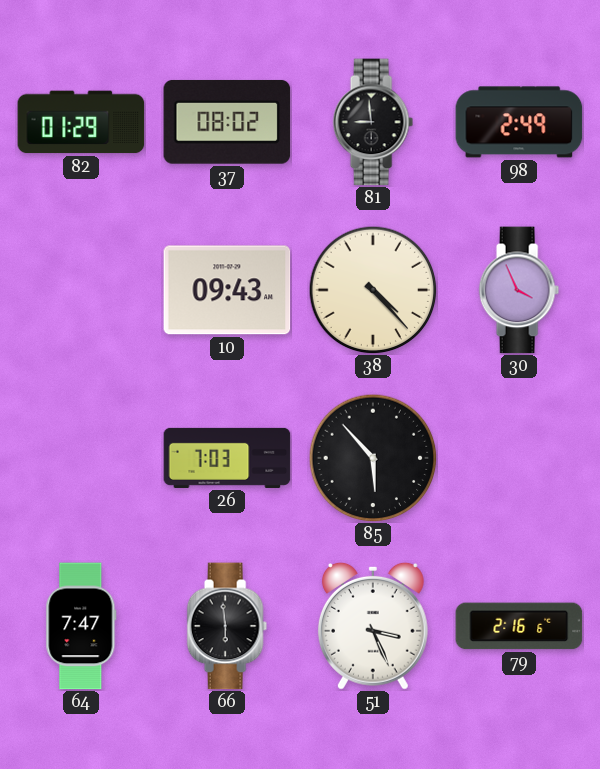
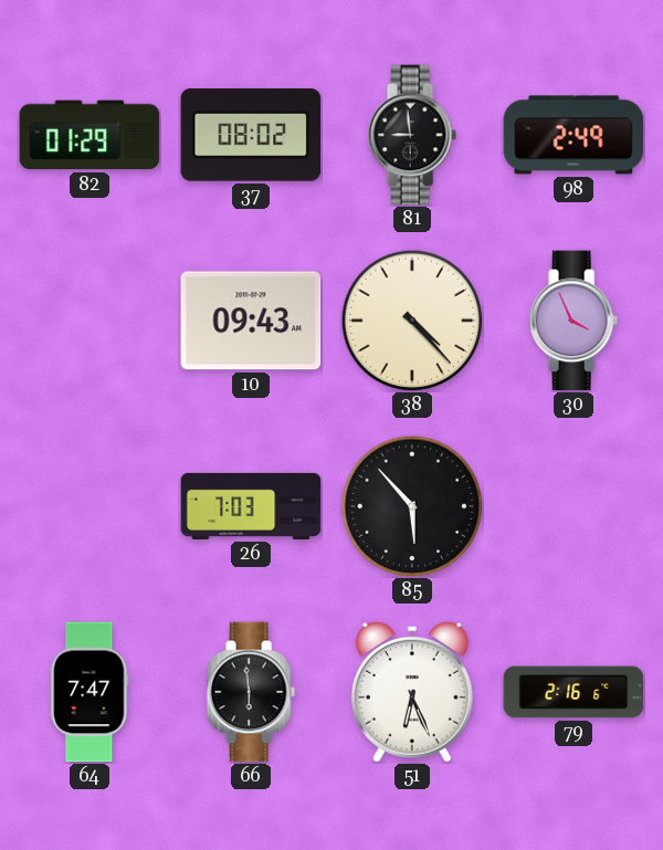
51: 3:26 -> 6:26
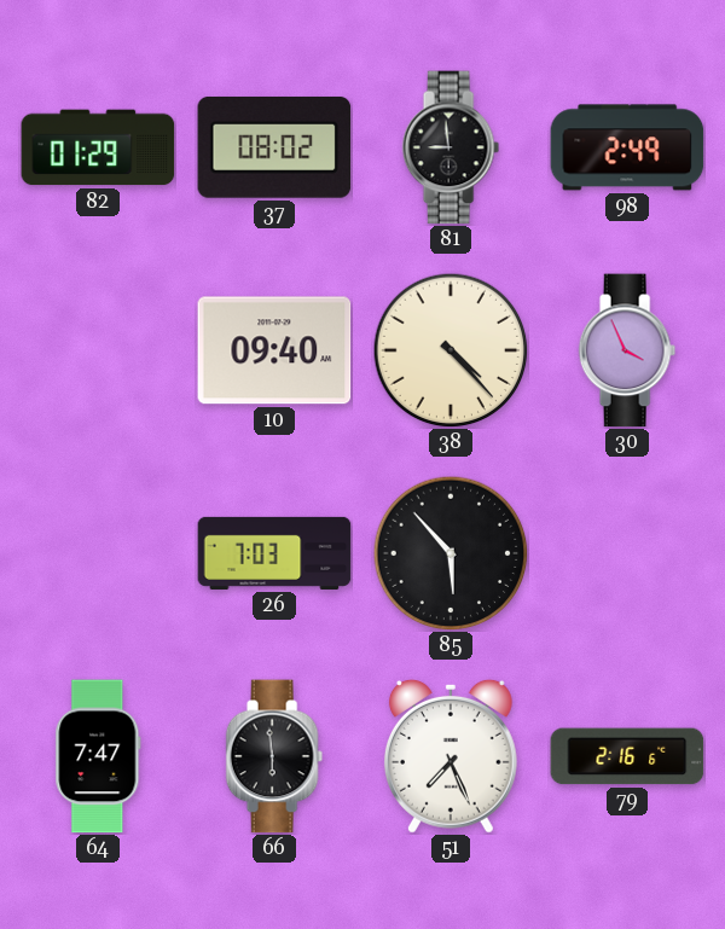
10: 09:43 -> 09:40
51: 6:26 -> 7:26
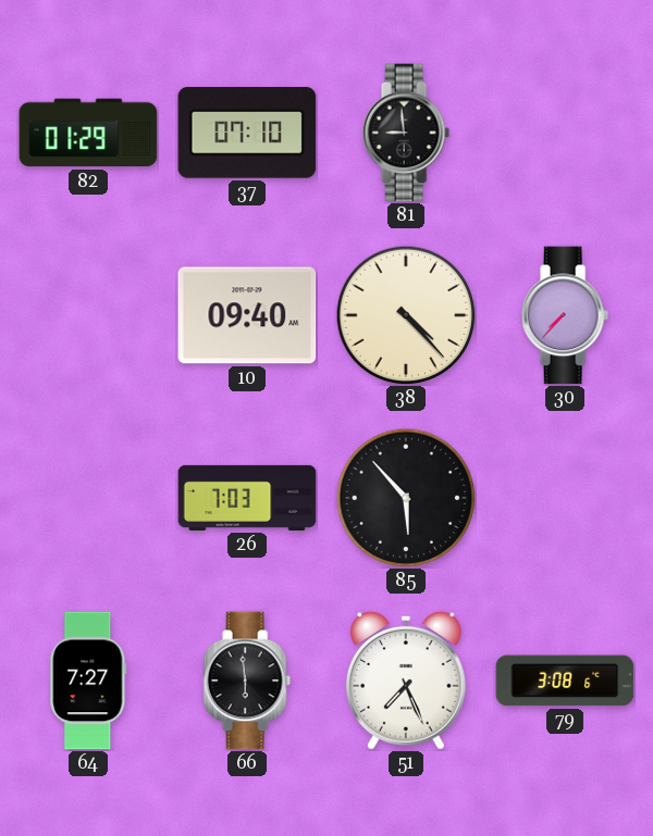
37: 08:02 -> 07:10
98: 2:49 -> none
30: 3:56 -> 7:37
64: 7:47 -> 7:27
79: 2:16 -> 3:08
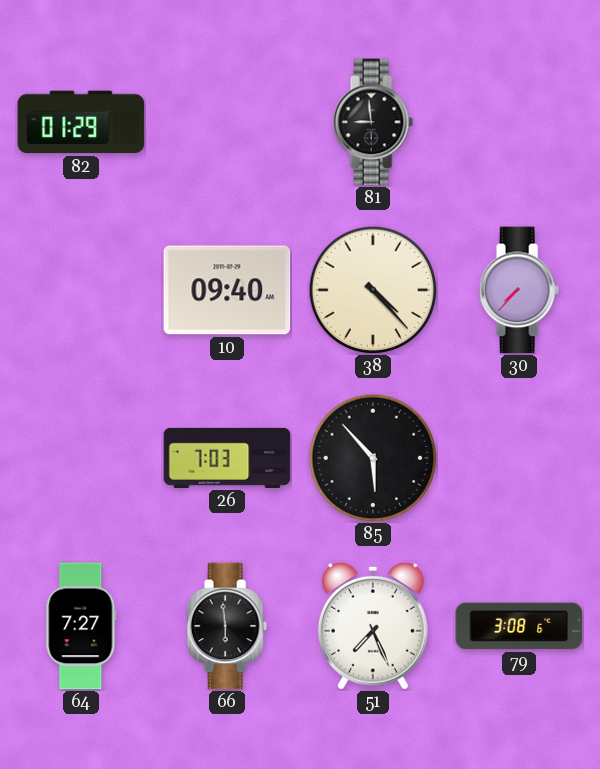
37: 07:10 -> none
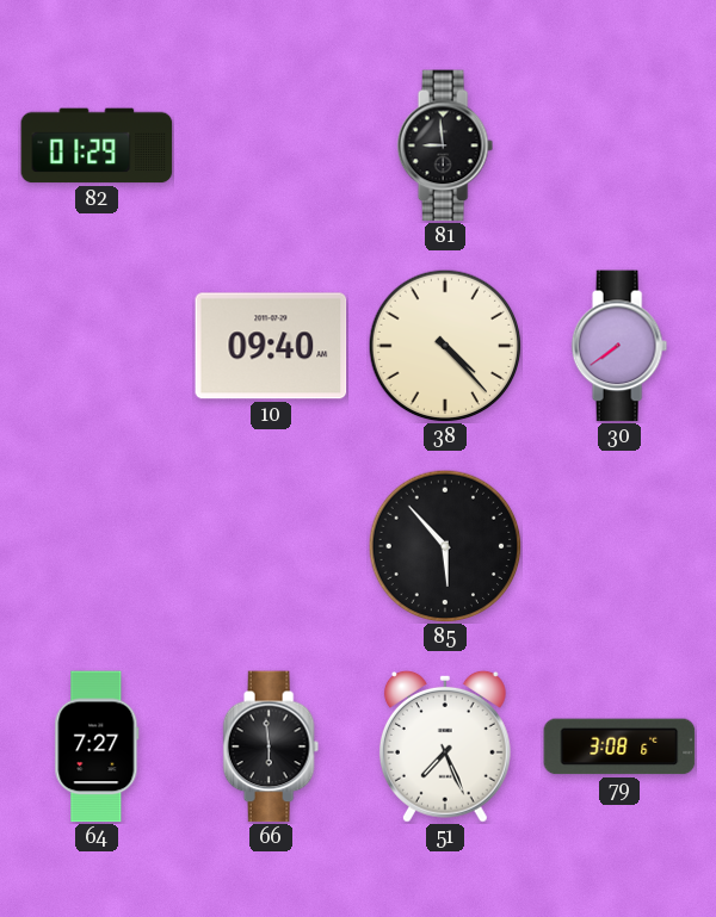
30: 7:37 -> 7:39
26: 7:03 -> none
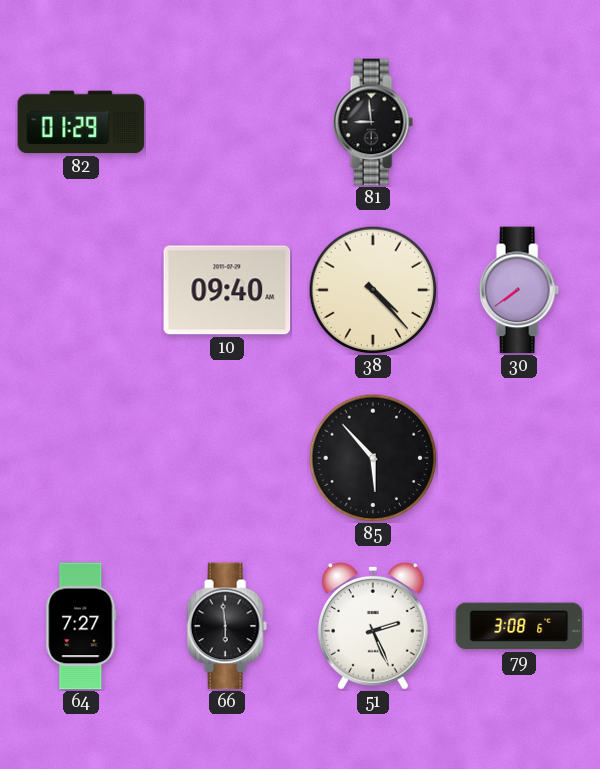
51: 7:26 -> 2:26
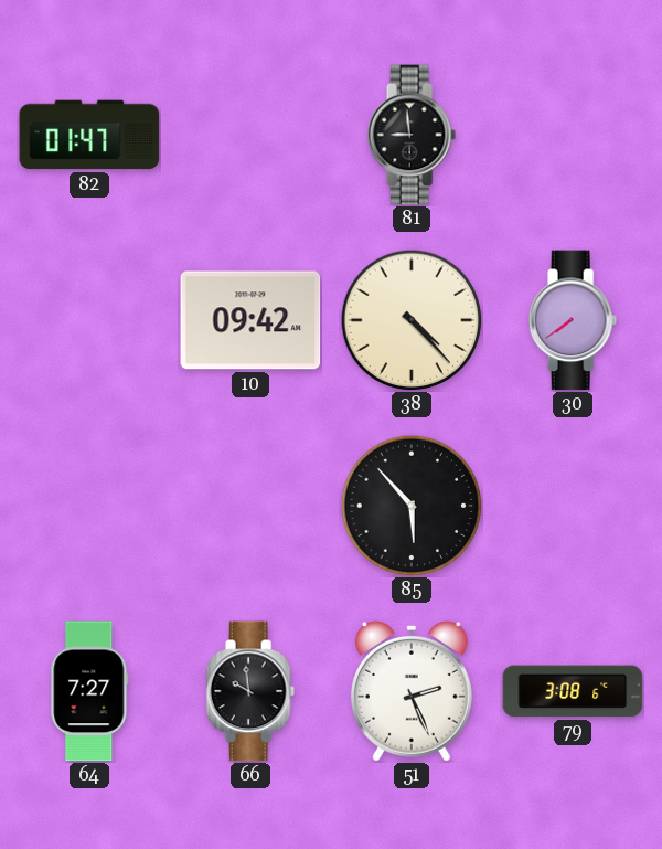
82: 01:29 -> 01:47
10: 09:40 -> 09:42
66: 5:59 -> 9:59
